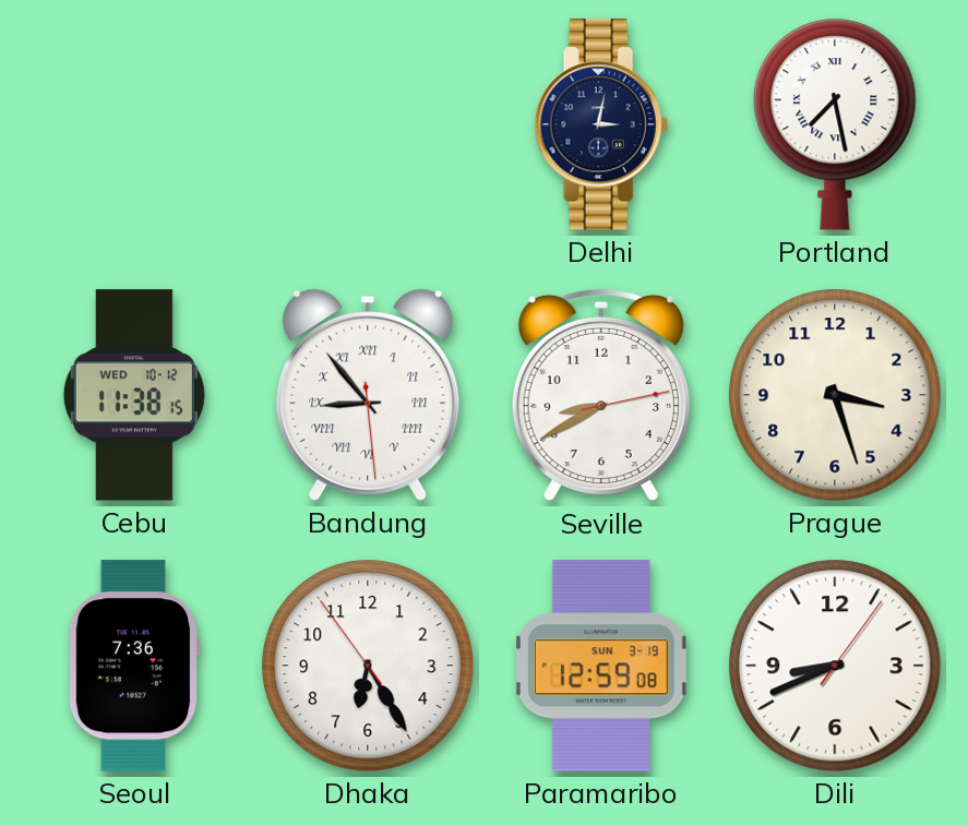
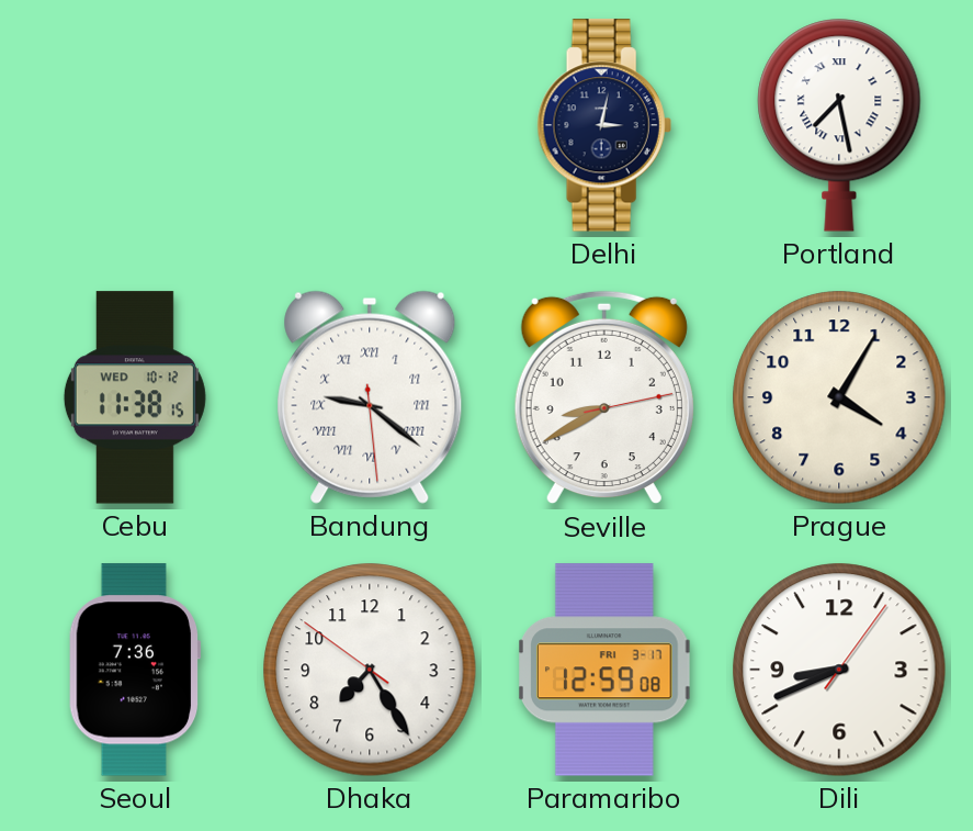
Bandung: 8:53 -> 9:21
Prague: 3:27 -> 4:05
Dhaka: 6:24 -> 7:24
Paramaribo date: SUN 3-19 -> FRI 3-17
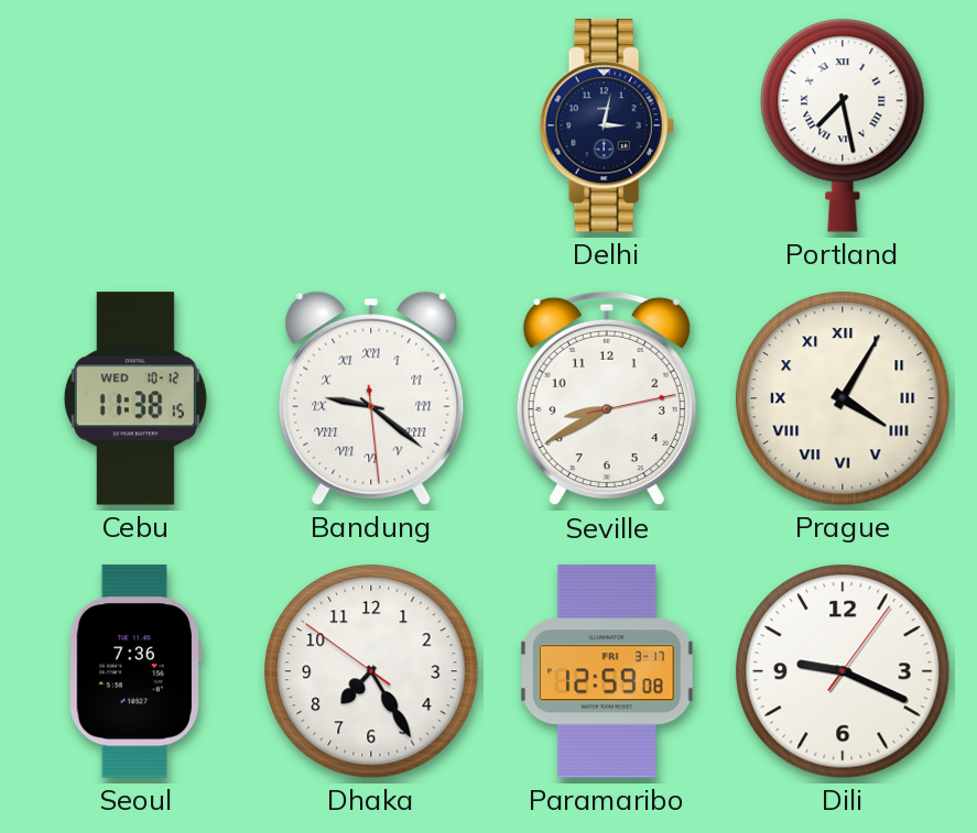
Prague numerals: Arabic -> Roman
Dili: 8:41 -> 9:19
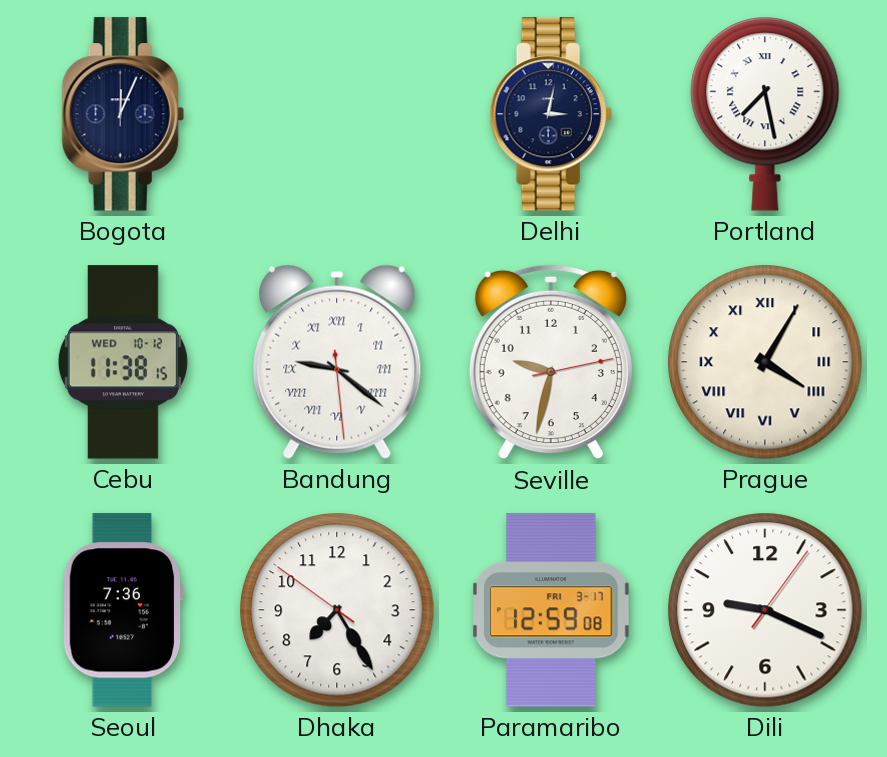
Bogota: none -> 12:04
Seville: 8:40 -> 9:32
